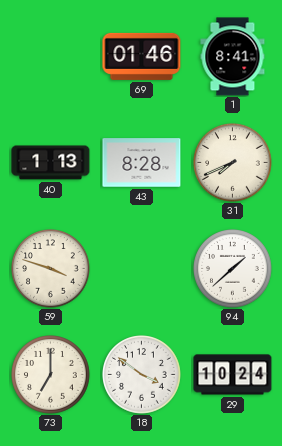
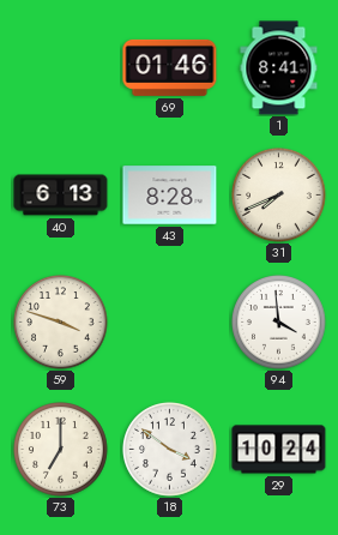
40: 1:13 -> 6:13
94: 1:38 -> 3:59
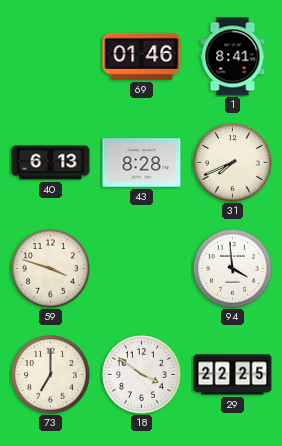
29: 10:24 -> 22:25
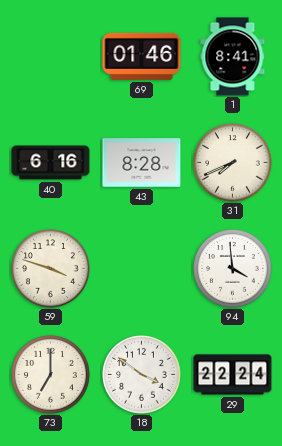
40: 6:13 -> 6:16
29: 22:25 -> 22:24
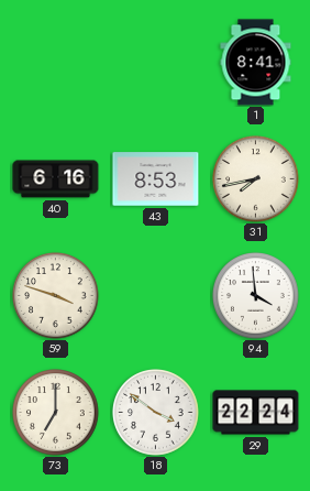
69: 01:46 -> none
43: 8:28 -> 8:53
31: 7:41 -> 7:43
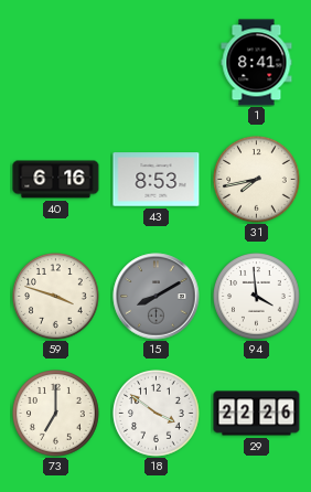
15: none -> 8:10
29: 22:24 -> 22:26
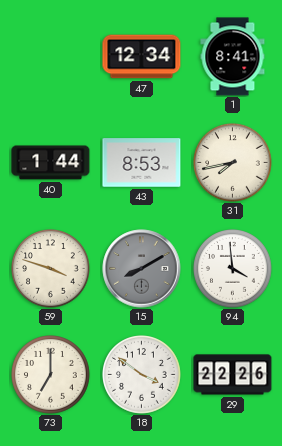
47: none -> 12:34
40: 6:16 -> 1:44
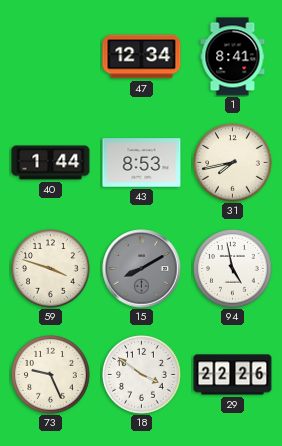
94: 3:59 -> 4:58
73: 7:00 -> 9:26
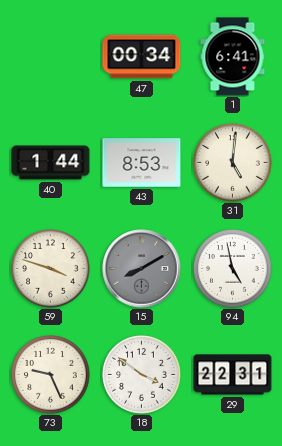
47: 12:34 -> 00:34
1: 8:41 -> 6:41
31: 7:43 -> 5:01
29: 22:26 -> 22:31
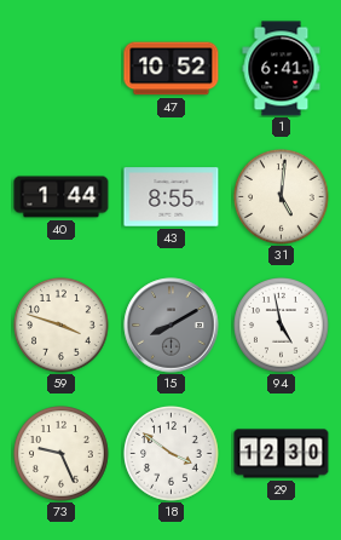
47: 00:34 -> 10:52
43: 8:53 -> 8:55
29: 22:31 -> 12:30
